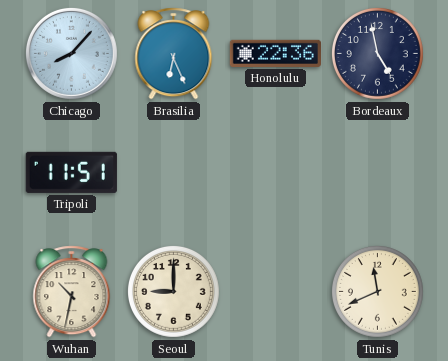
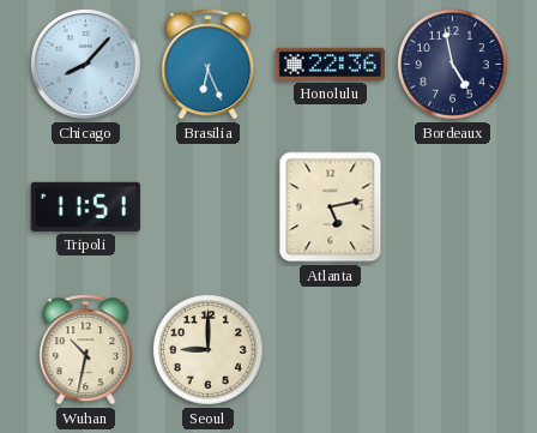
Atlanta: none -> 5:13
Tunis: 11:41 -> none
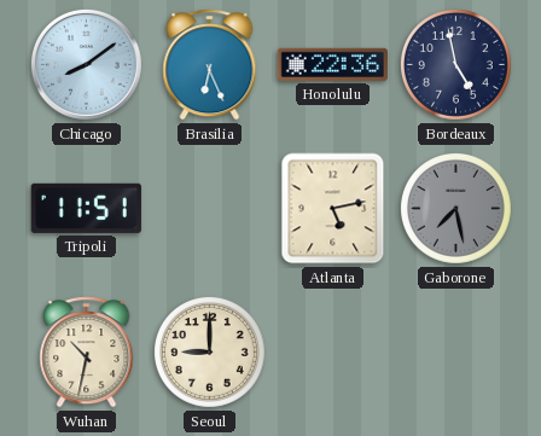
Chicago: 8:07 -> 8:09
Gaborone: none -> 7:28
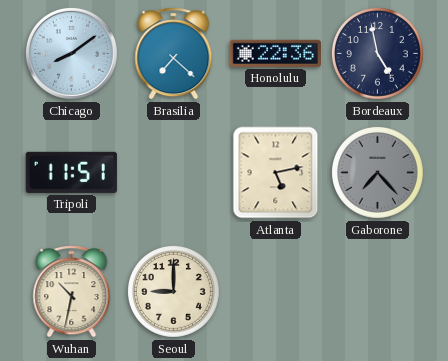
Brasilia: 6:26 -> 7:22
Gaborone: 7:28 -> 7:23
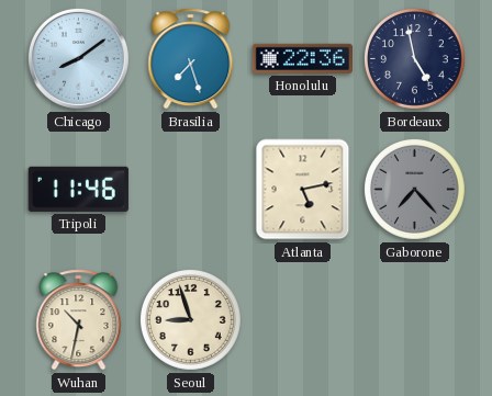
Brasilia: 7:22 -> 7:27
Tripoli: 11:51 -> 11:46
Seoul: 9:00 -> 8:57
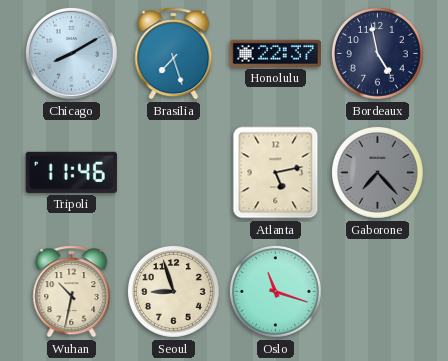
Chicago: 8:09 -> 8:10
Honolulu: 22:36 -> 22:37
Oslo: none -> 11:18
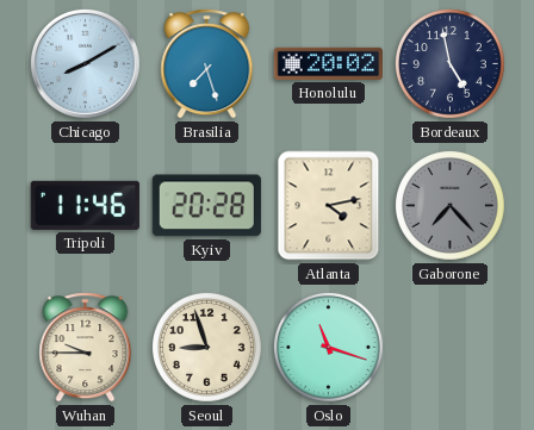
Honolulu: 22:37 -> 20:02
Kyiv: none -> 20:28
Atlanta: 5:13 -> 4:13
Wuhan: 10:32 -> 9:45
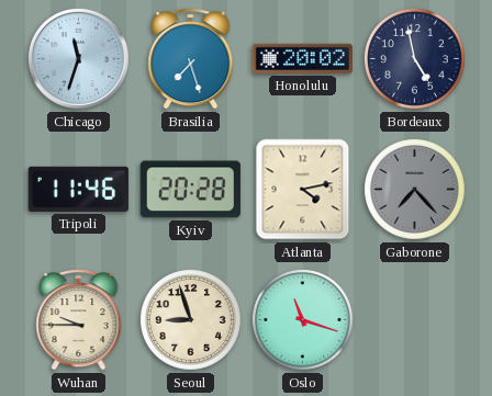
Chicago: 8:10 -> 11:33
